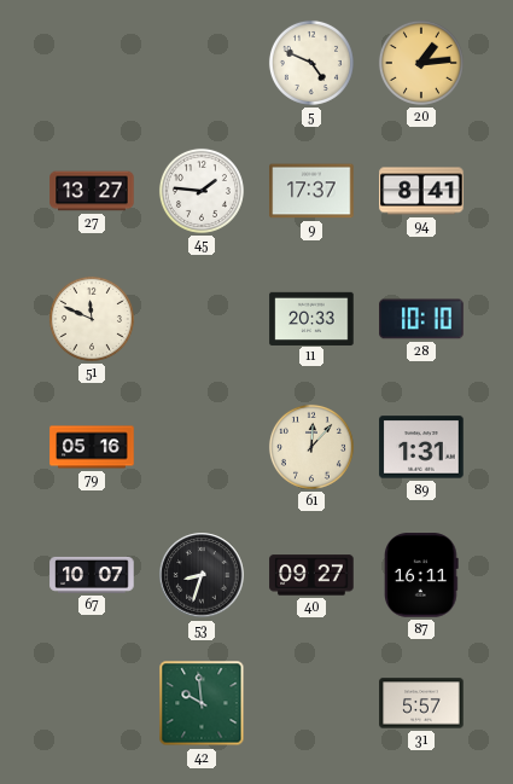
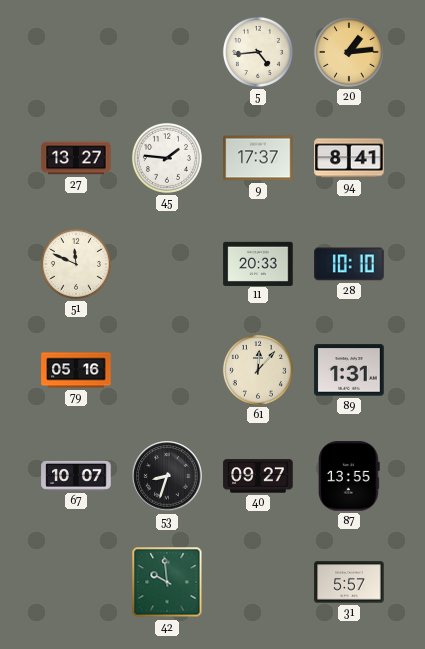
5: 4:49 -> 4:44
87: 16:11 -> 13:55
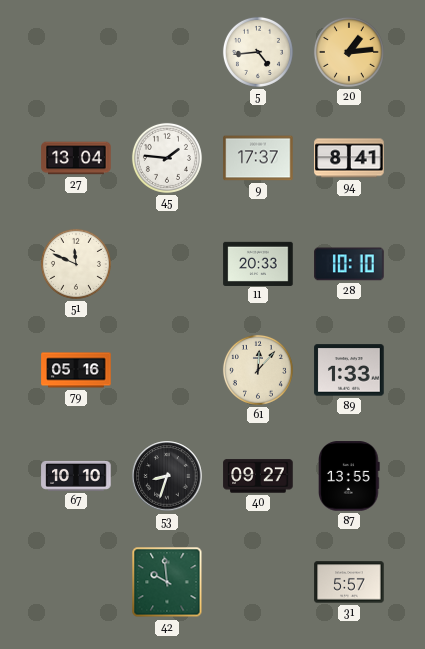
27: 13:27 -> 13:04
89: 1:31 -> 1:33
67: 10:07 -> 10:10
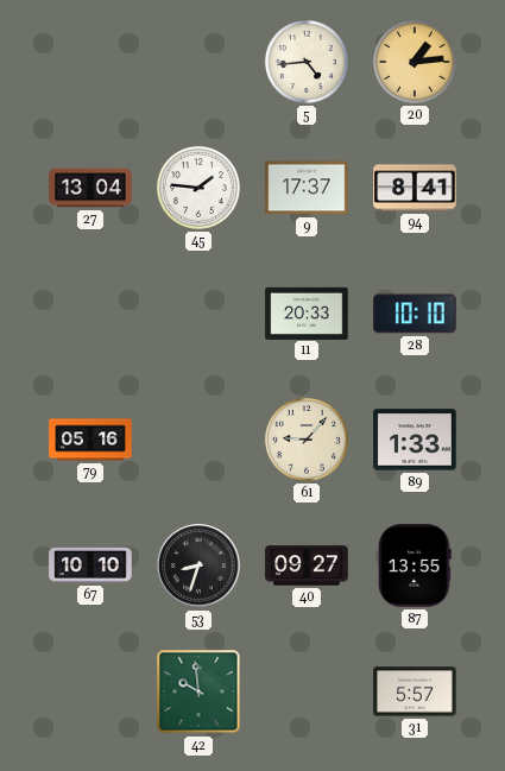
51: 11:49 -> none
61: 12:07 -> 9:07
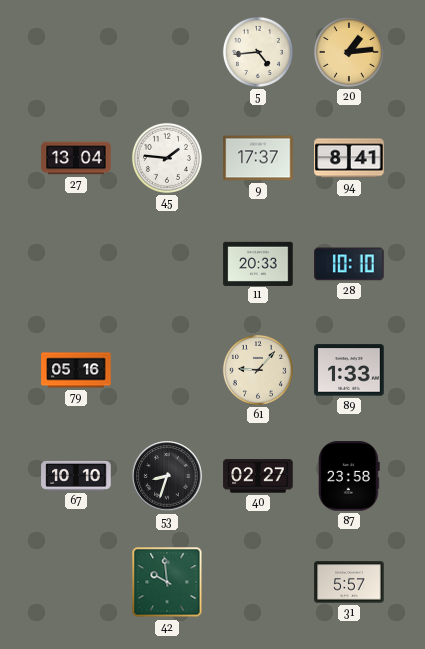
40: 09:27 -> 02:27
87: 13:55 -> 23:58
